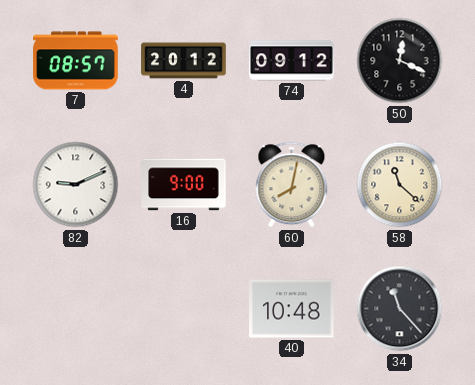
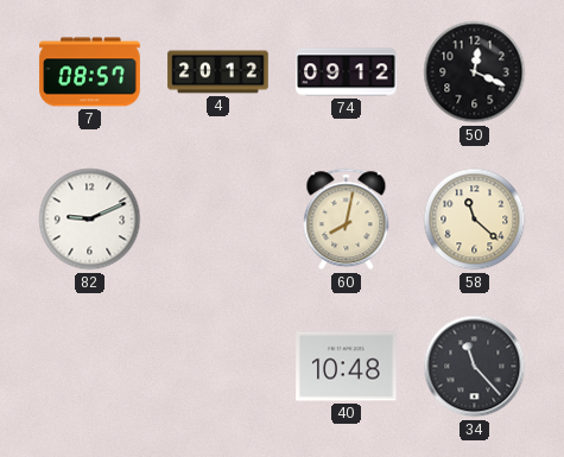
16: 9:00 -> none
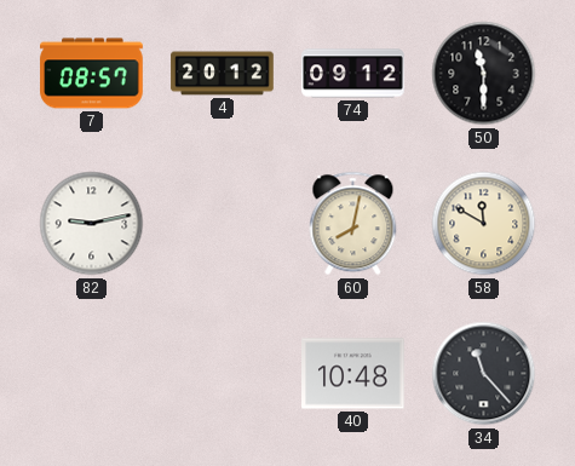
50: 12:19 -> 11:30
82: 9:11 -> 9:13
58: 11:22 -> 11:50
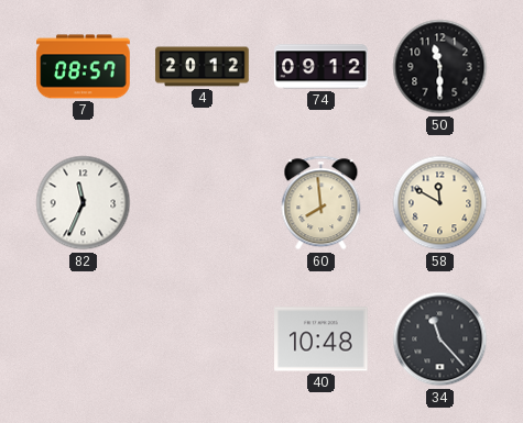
82: 9:13 -> 11:34
60: 8:02 -> 7:59
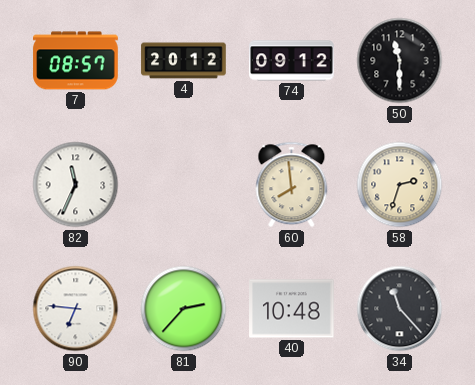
58: 11:50 -> 2:33
90: none -> 6:46
81: none -> 2:37
